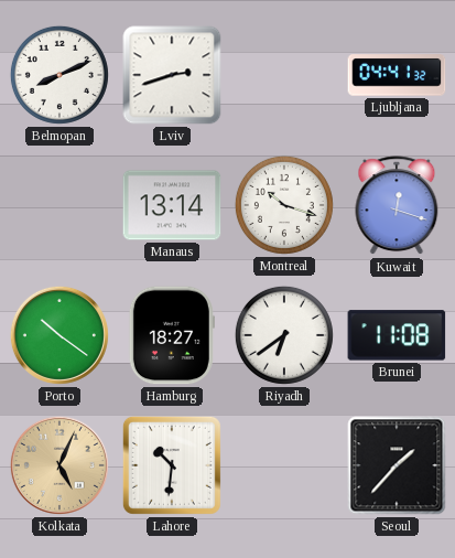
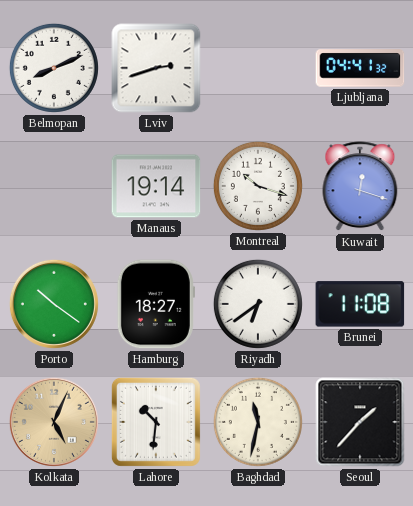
Manaus: 13:14 -> 19:14
Baghdad: none -> 11:32
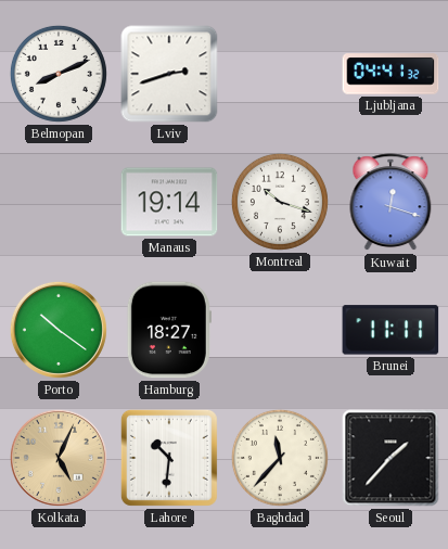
Riyadh: 6:39 -> none
Brunei: 11:08 -> 11:11
Baghdad: 11:32 -> 11:37
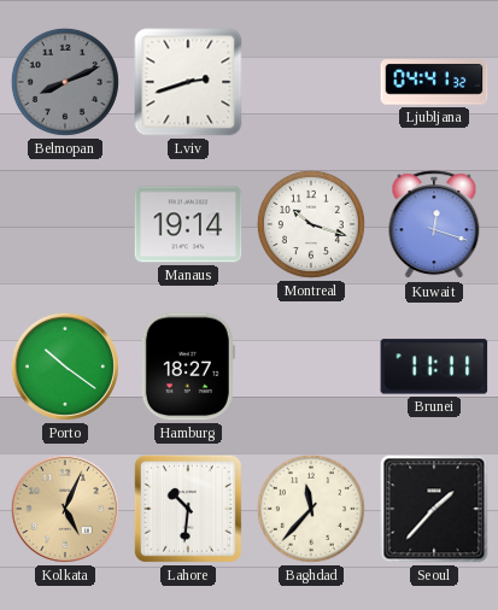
Belmopan dial: white -> grey
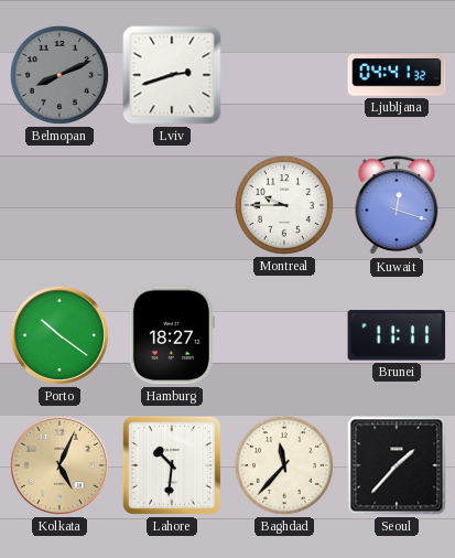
Manaus: 19:14 -> none
Montreal: 10:18 -> 9:45
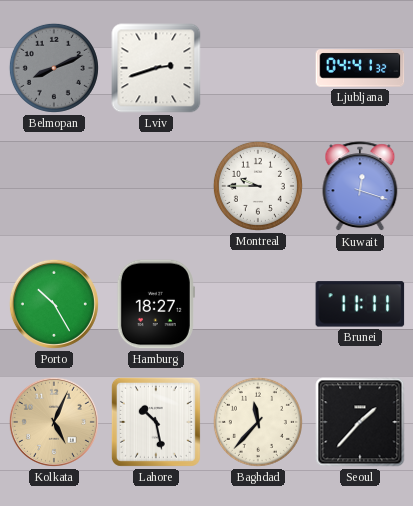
Porto: 10:21 -> 10:25
Lahore: 10:31 -> 10:28
